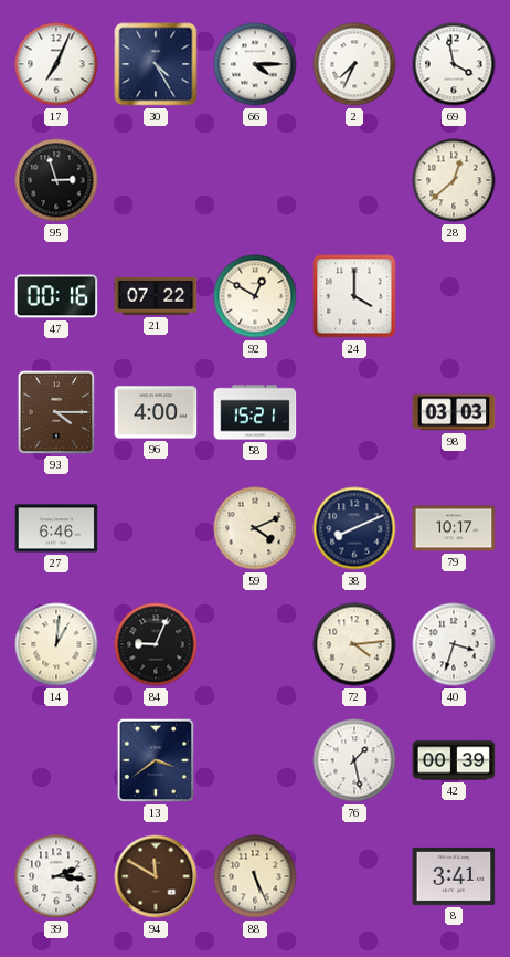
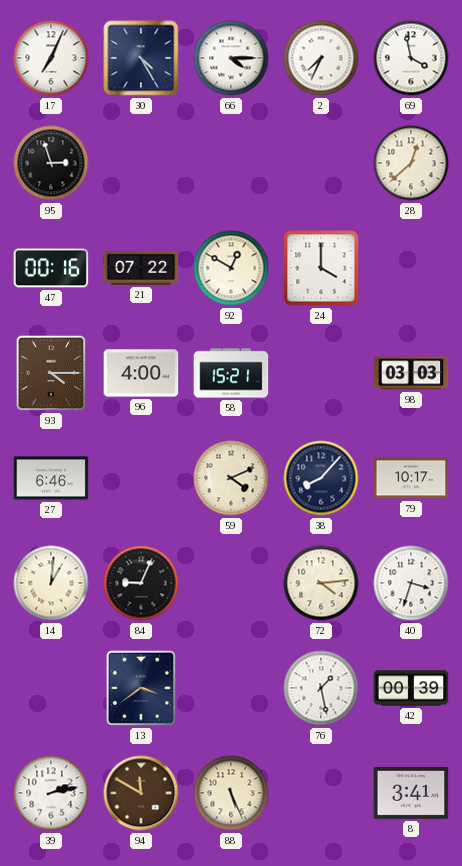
38: 8:11 -> 8:07
39: 2:16 -> 2:13
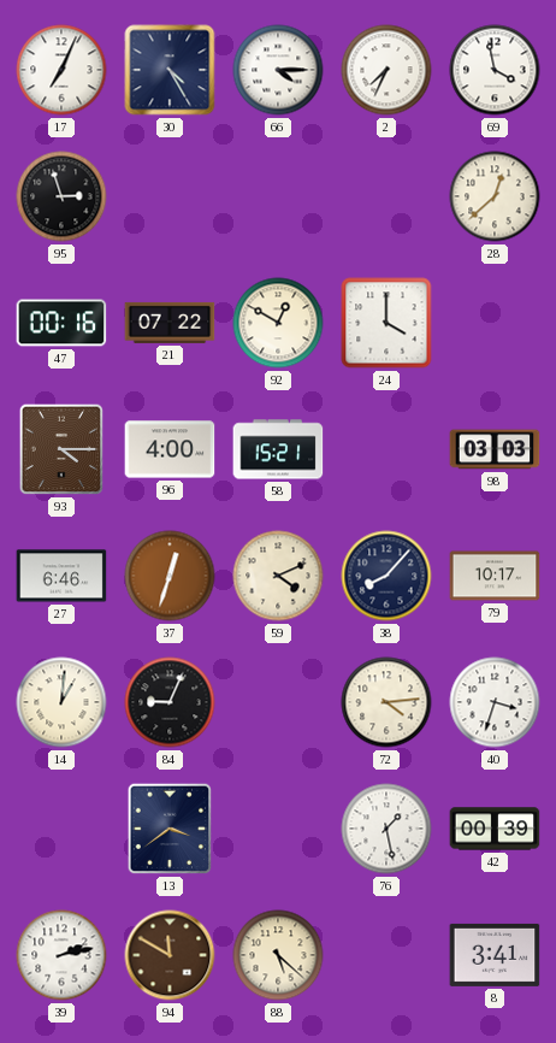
37: none -> 12:33
88: 5:26 -> 5:22
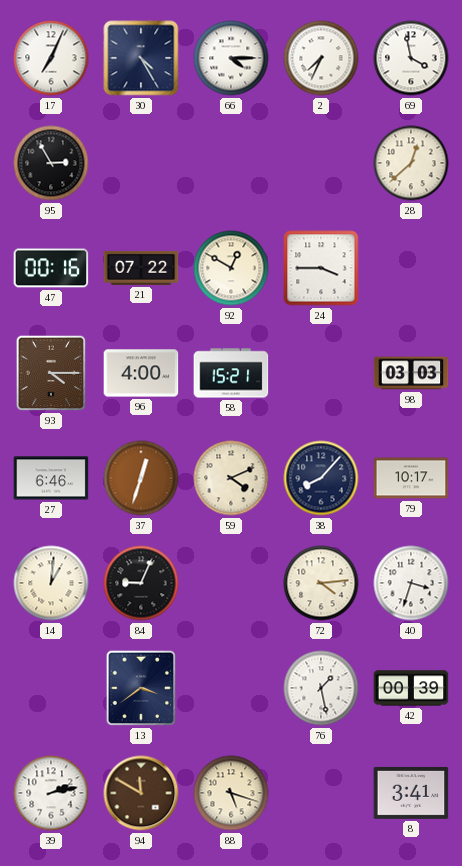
95: 2:57 -> 2:55
24: 4:00 -> 3:45
88: 5:22 -> 5:18
